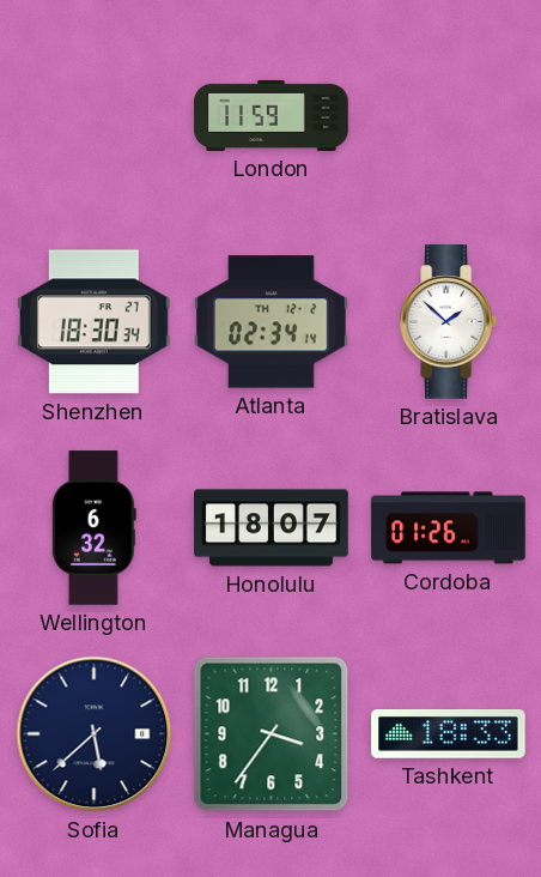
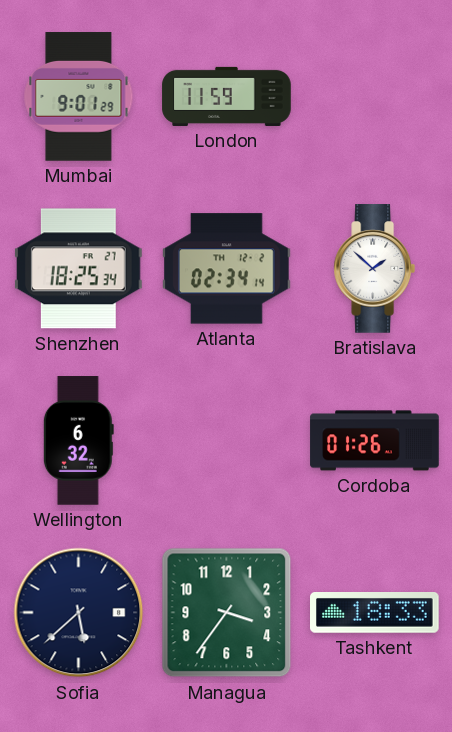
Mumbai: none -> 9:01
Shenzhen: 18:30 -> 18:25
Honolulu: 18:07 -> none
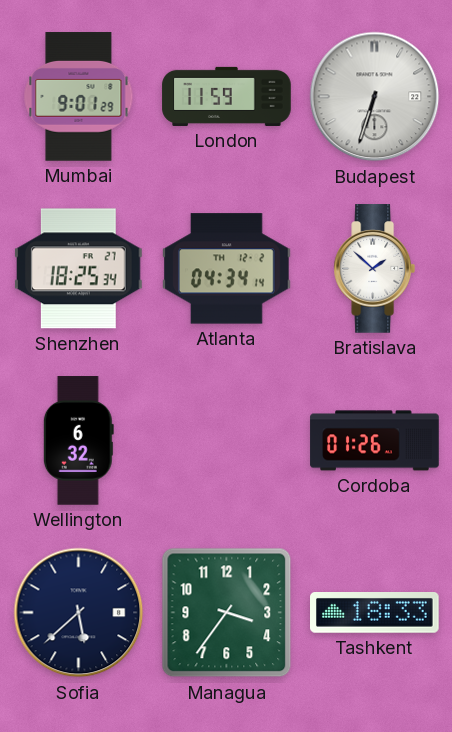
Budapest: none -> 6:33
Atlanta: 02:34 -> 04:34
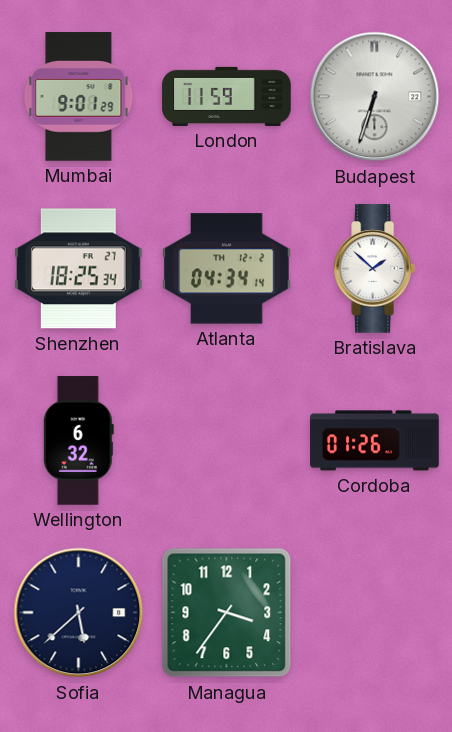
Tashkent: 18:33 -> none
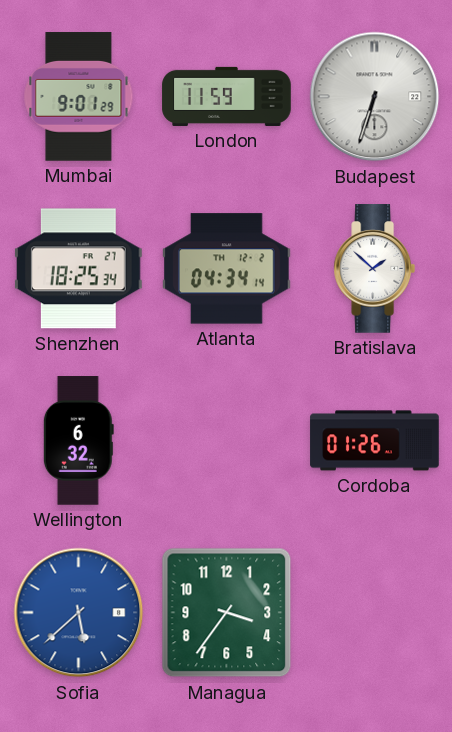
Sofia dial: navy -> blue
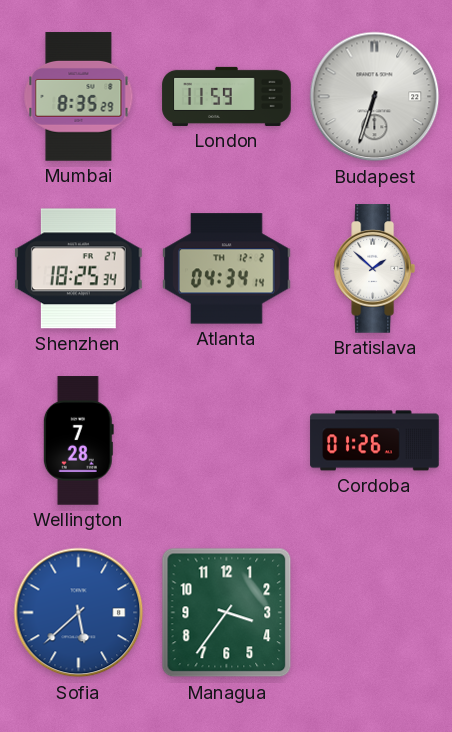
Mumbai: 9:01 -> 8:35
Wellington: 6:32 -> 7:28
